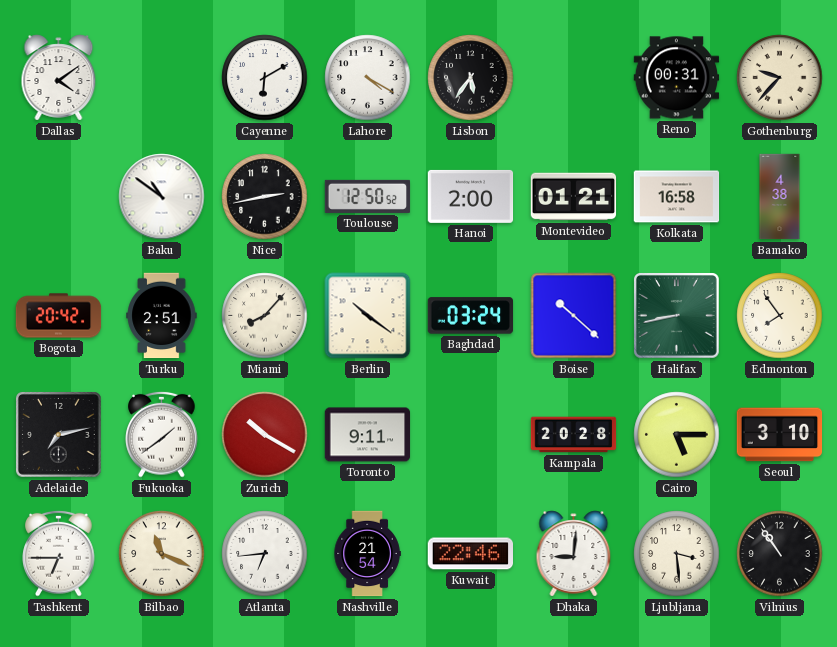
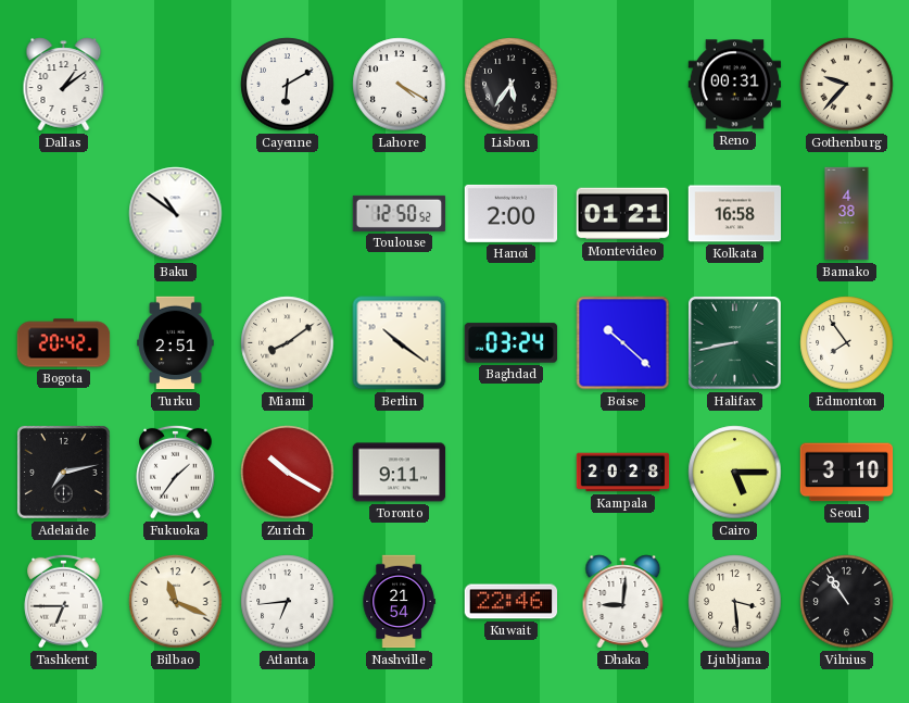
Dallas: 4:09 -> 1:09
Nice: 2:43 -> none
Miami: 8:07 -> 8:09
Fukuoka: 1:39 -> 1:36
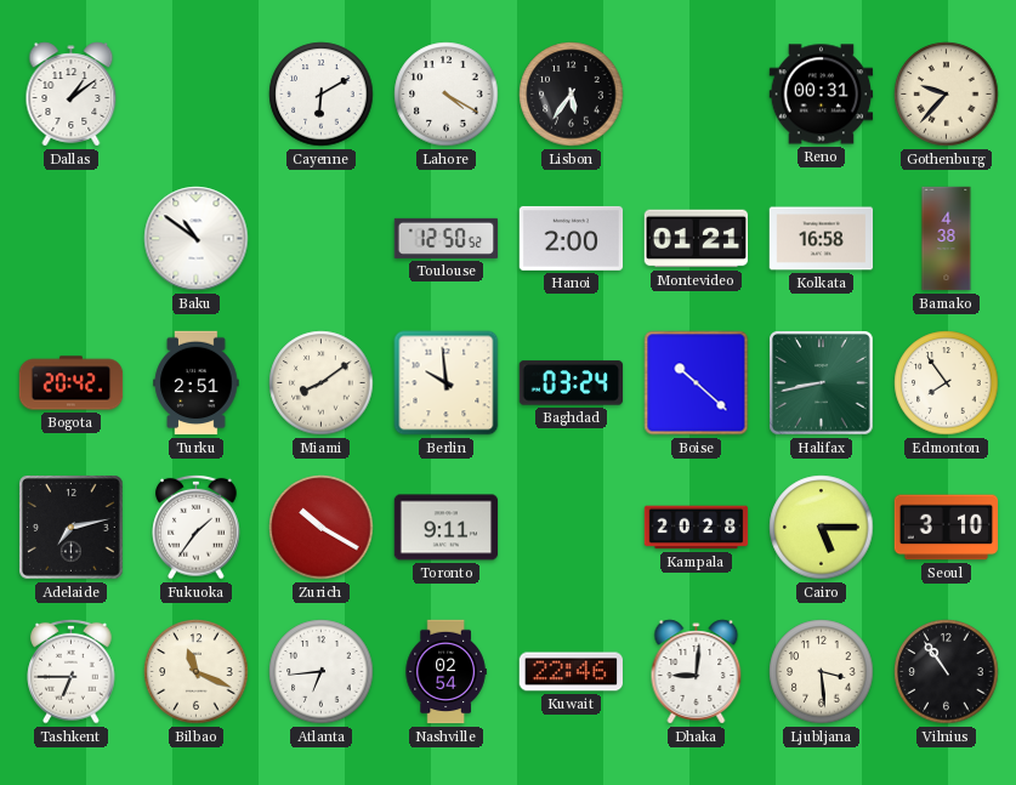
Berlin: 10:21 -> 9:59
Nashville: 21:54 -> 02:54
